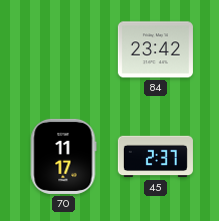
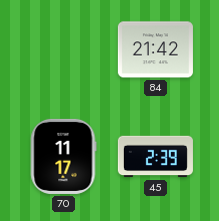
84: 23:42 -> 21:42
45: 2:37 -> 2:39
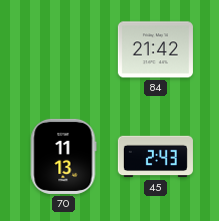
70: 11:17 -> 11:13
45: 2:39 -> 2:43
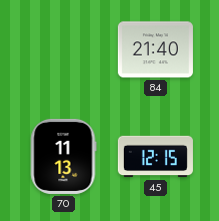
84: 21:42 -> 21:40
45: 2:43 -> 12:15
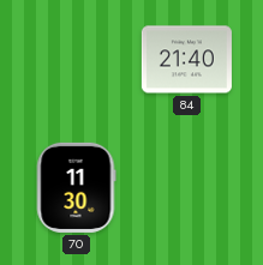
70: 11:13 -> 11:30
45: 12:15 -> none
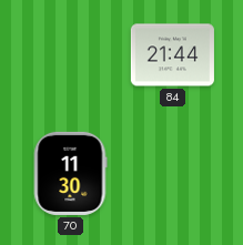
84: 21:40 -> 21:44
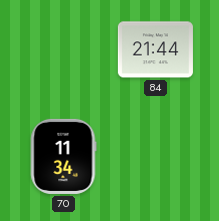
70: 11:30 -> 11:34
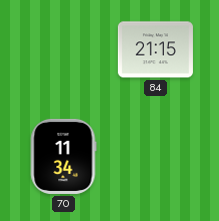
84: 21:44 -> 21:15
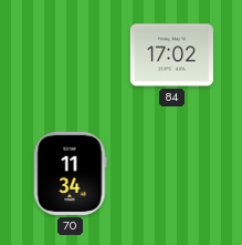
84: 21:15 -> 17:02
